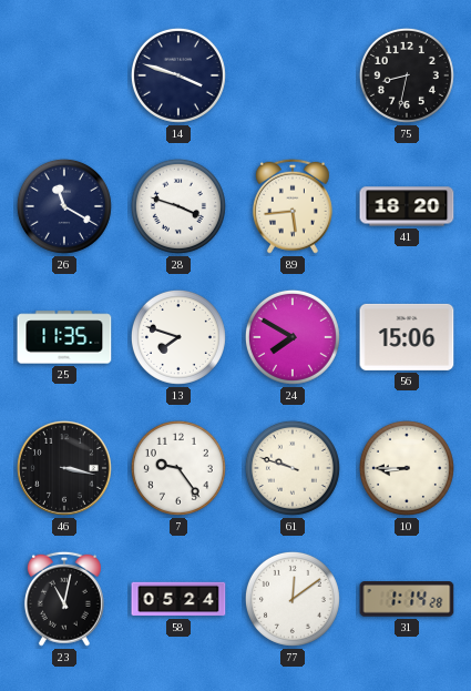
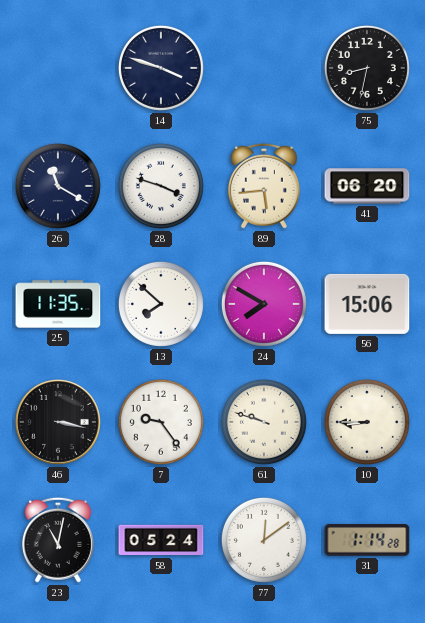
41: 18:20 -> 06:20
13: 7:48 -> 7:52
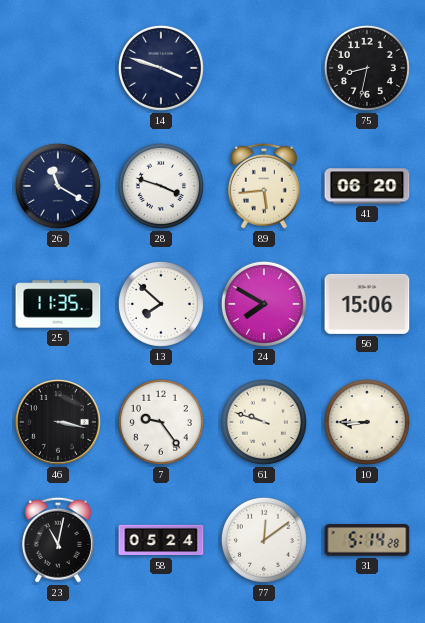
31: 1:14 -> 5:14
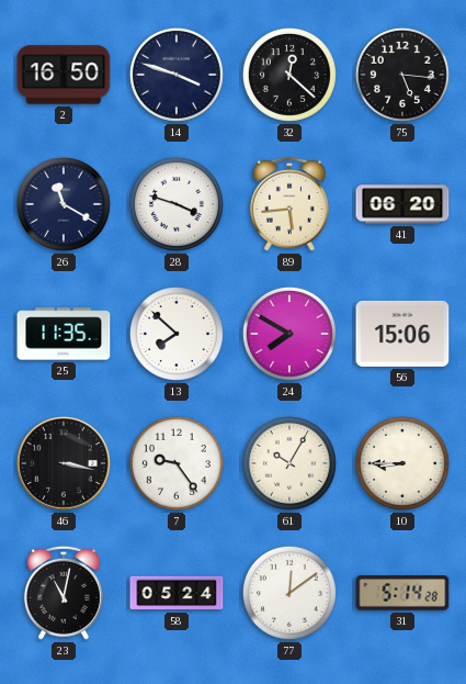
2: none -> 16:50
32: none -> 12:22
75: 8:32 -> 5:16
61: 9:48 -> 10:05
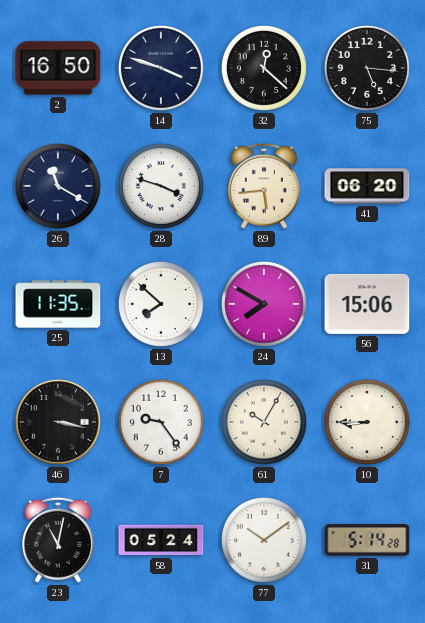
77: 12:09 -> 10:09
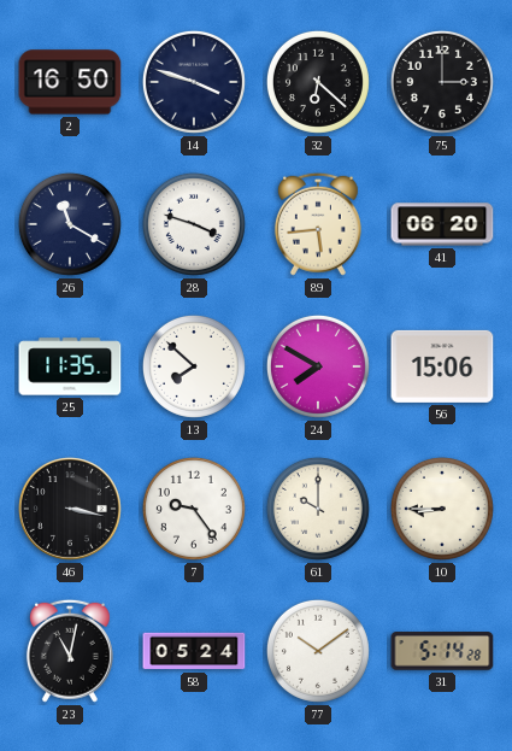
32: 12:22 -> 6:22
75: 5:16 -> 3:00
61: 10:05 -> 10:00
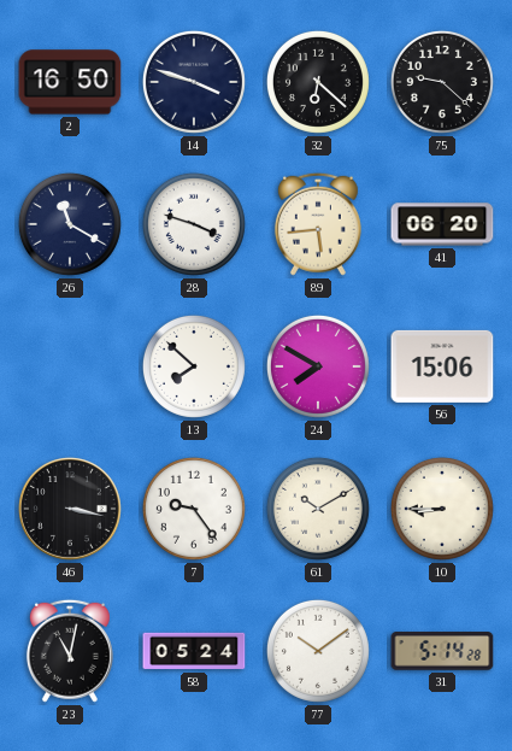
75: 3:00 -> 9:22
25: 11:35 -> none
61: 10:00 -> 10:10
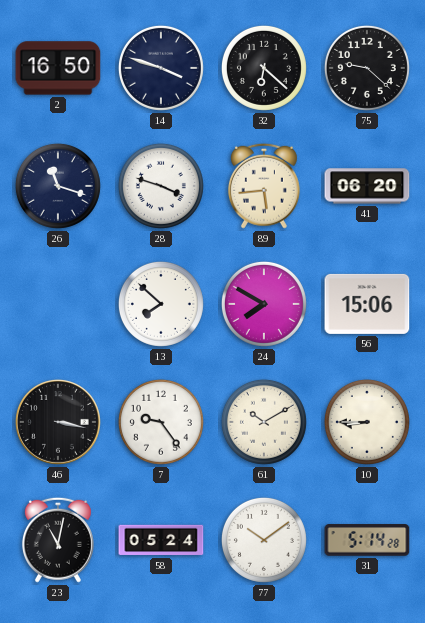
26: 11:20 -> 11:18
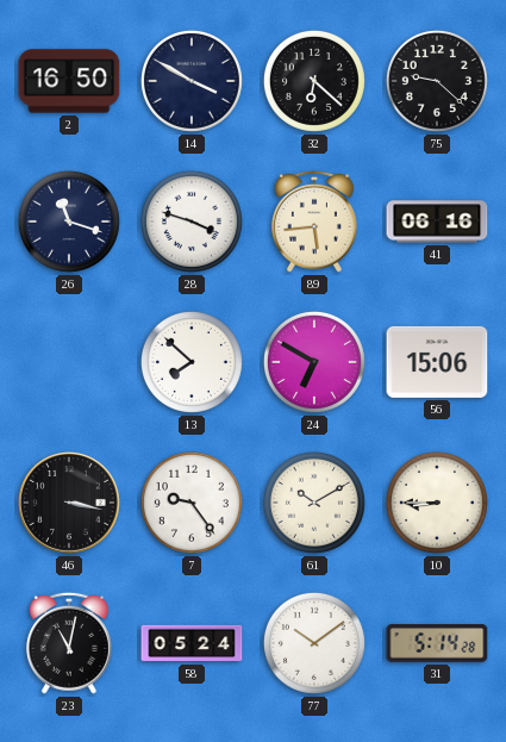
14: 3:48 -> 3:50
41: 06:20 -> 06:16
24: 7:50 -> 6:50
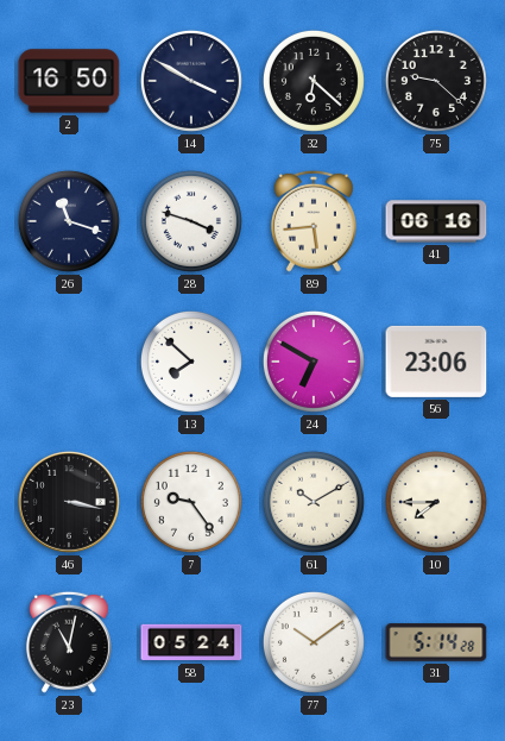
56: 15:06 -> 23:06
10: 8:45 -> 7:45
